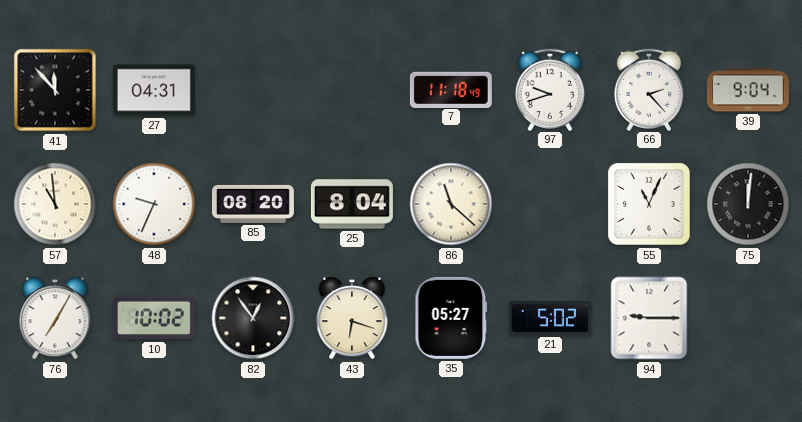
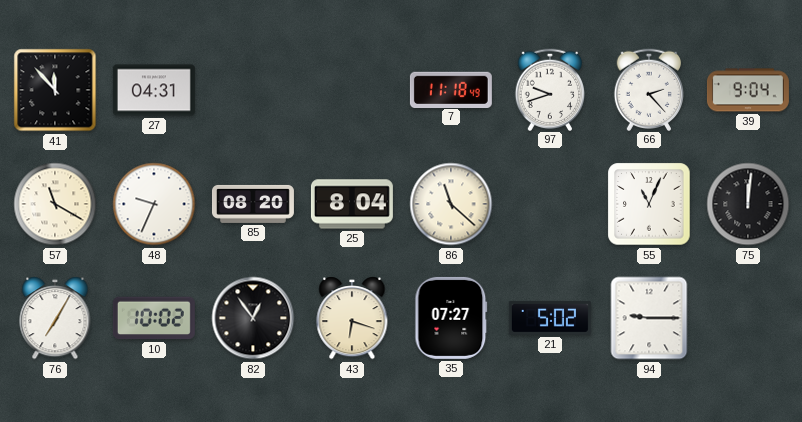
57: 10:59 -> 11:20
35: 05:27 -> 07:27
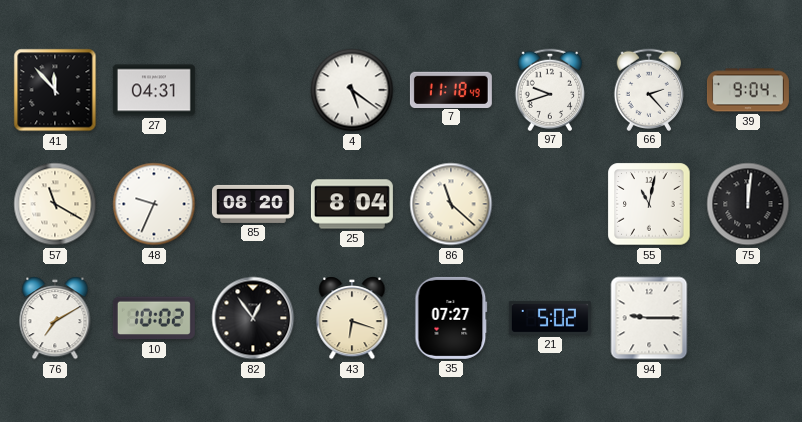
4: none -> 5:21
55: 11:04 -> 11:02
76: 7:05 -> 7:10
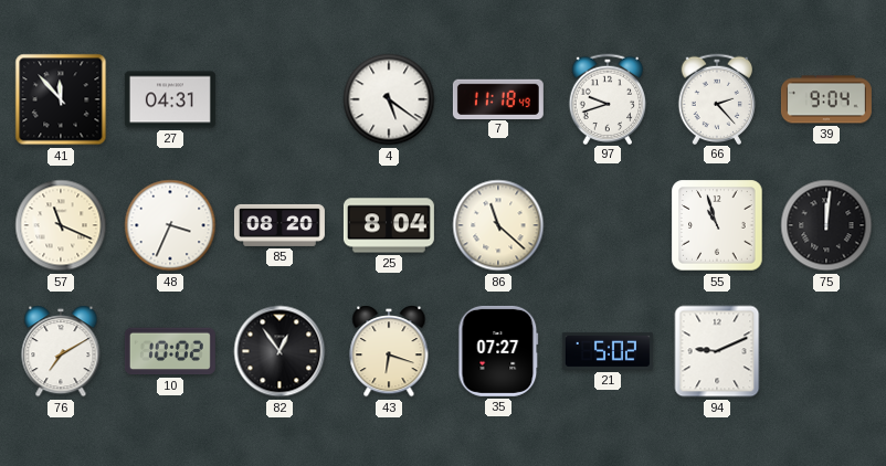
57: 11:20 -> 11:19
48: 9:34 -> 3:34
55: 11:02 -> 10:57
94: 9:15 -> 9:11
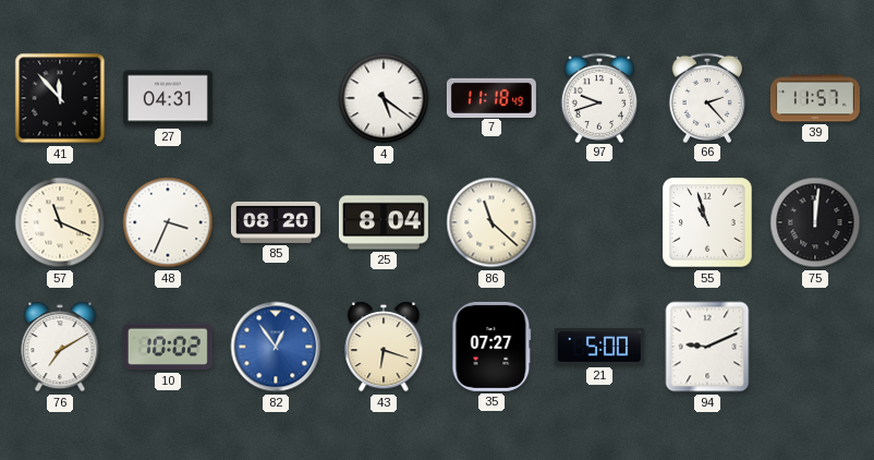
39: 9:04 -> 11:57
82 dial: black -> blue
21: 5:02 -> 5:00
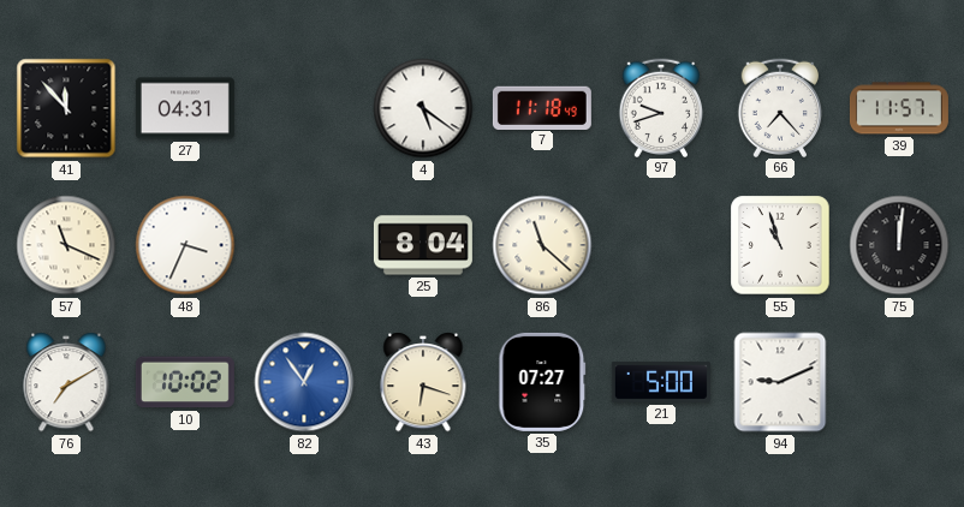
66: 2:23 -> 7:23
85: 08:20 -> none
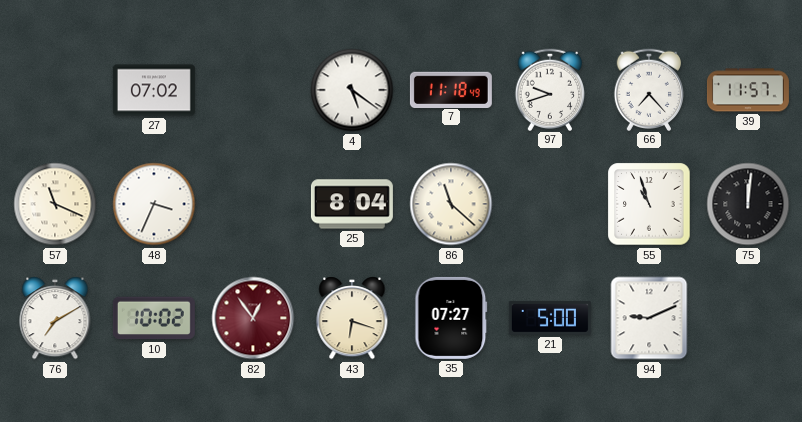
41: 11:53 -> none
27: 04:31 -> 07:02
82 dial: blue -> burgundy
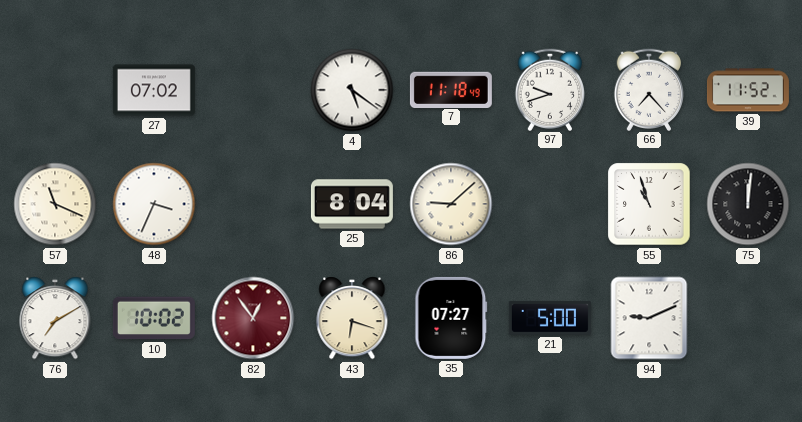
39: 11:57 -> 11:52
86: 11:22 -> 9:08
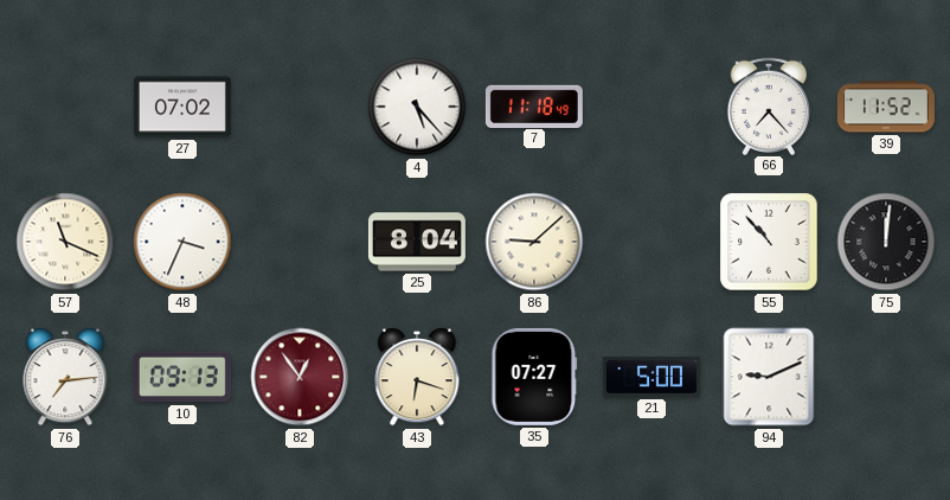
4: 5:21 -> 5:23
97: 9:42 -> none
55: 10:57 -> 10:53
76: 7:10 -> 7:14
10: 10:02 -> 09:13
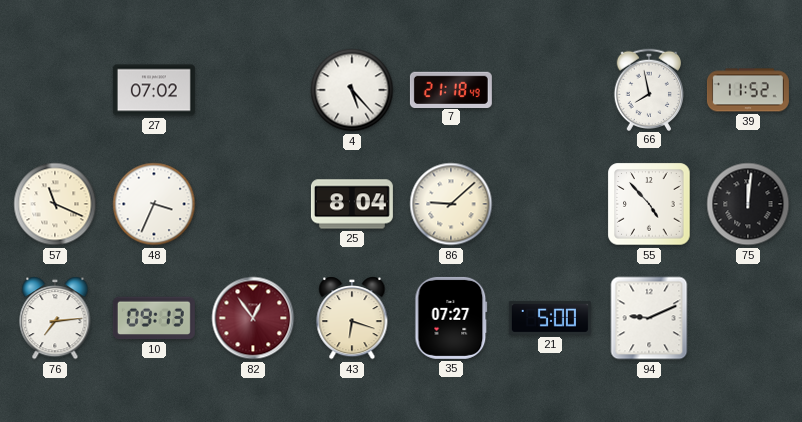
7: 11:18 -> 21:18
66: 7:23 -> 7:58
55: 10:53 -> 4:53
